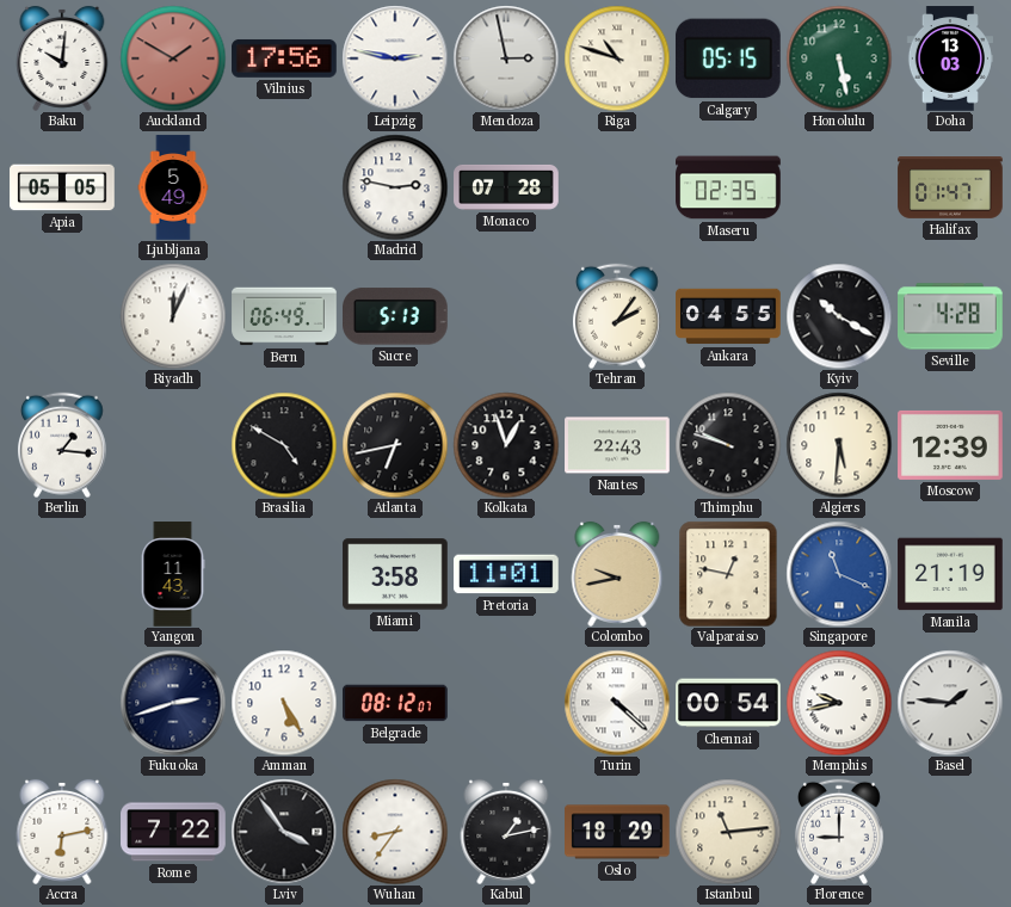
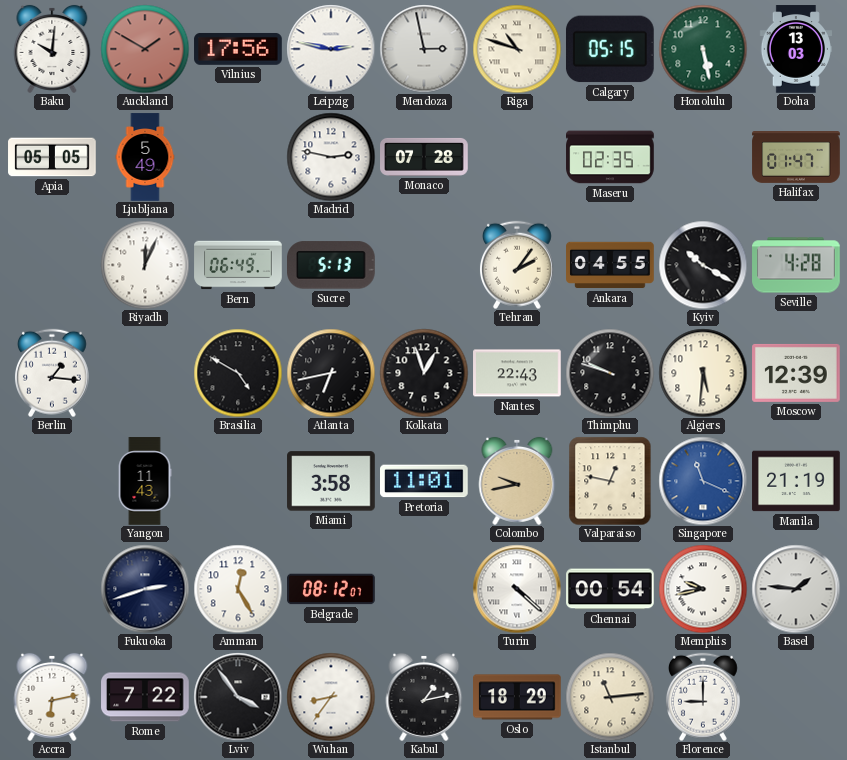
Amman: 5:25 -> 12:25
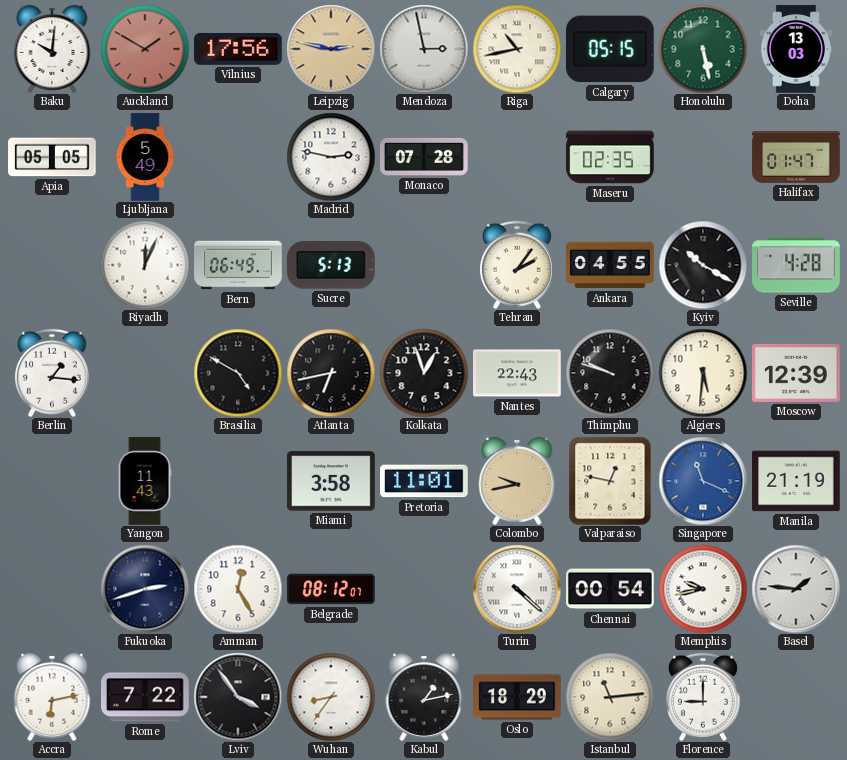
Leipzig dial: white -> champagne
Riga: 10:48 -> 10:43
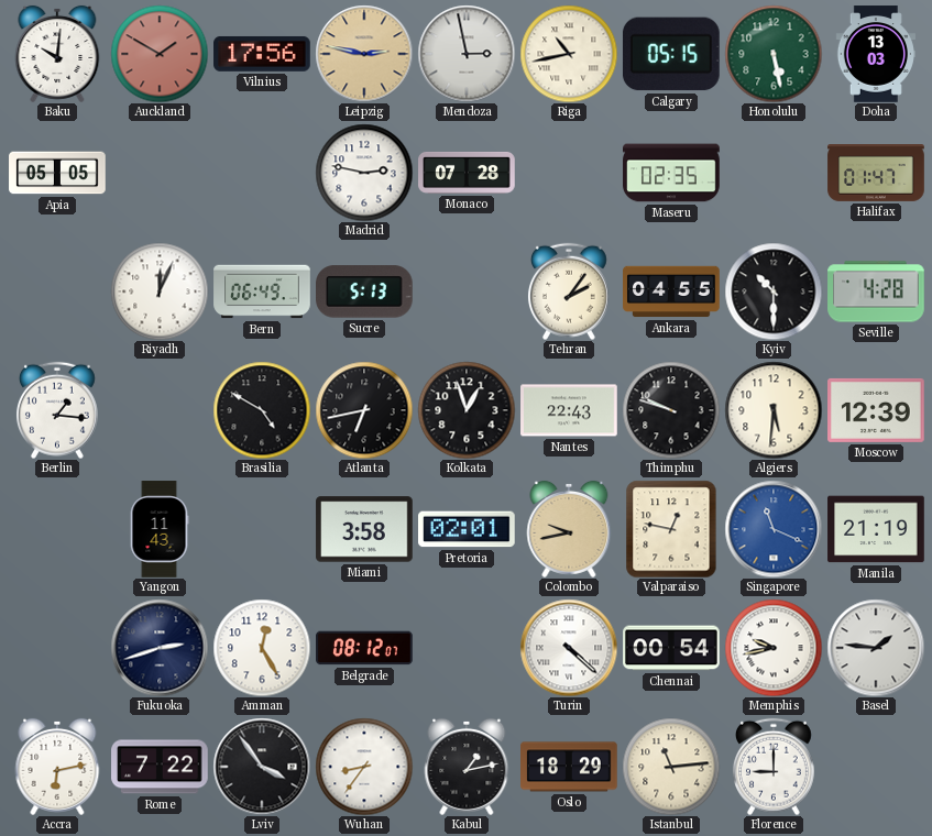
Ljubljana: 5:49 -> none
Kyiv: 10:20 -> 10:30
Pretoria: 11:01 -> 02:01
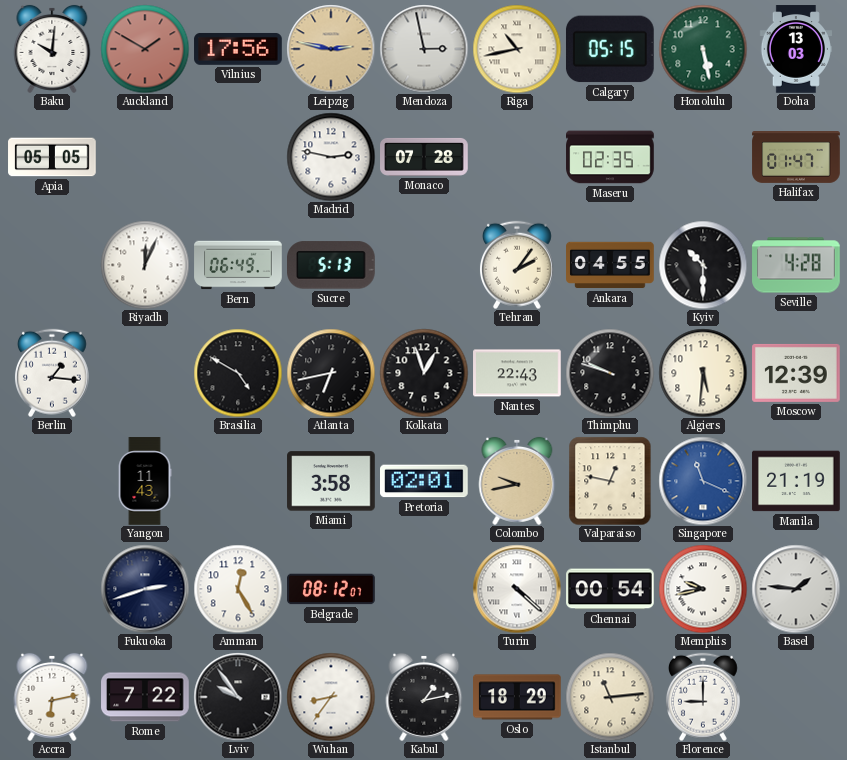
Lviv: 3:54 -> 9:54
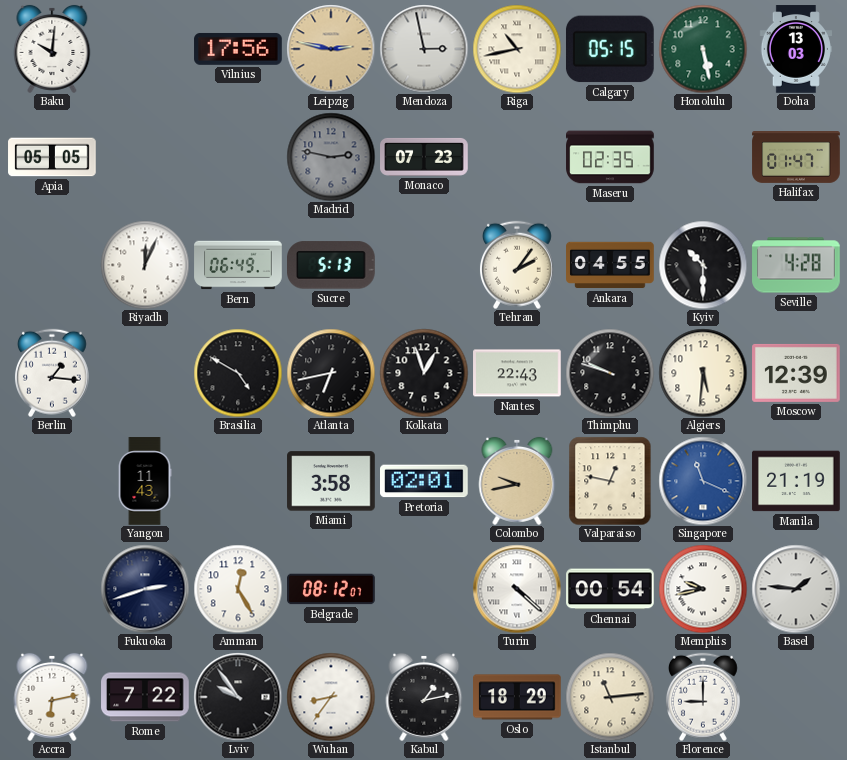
Auckland: 1:50 -> none
Madrid dial: white -> grey
Monaco: 07:28 -> 07:23
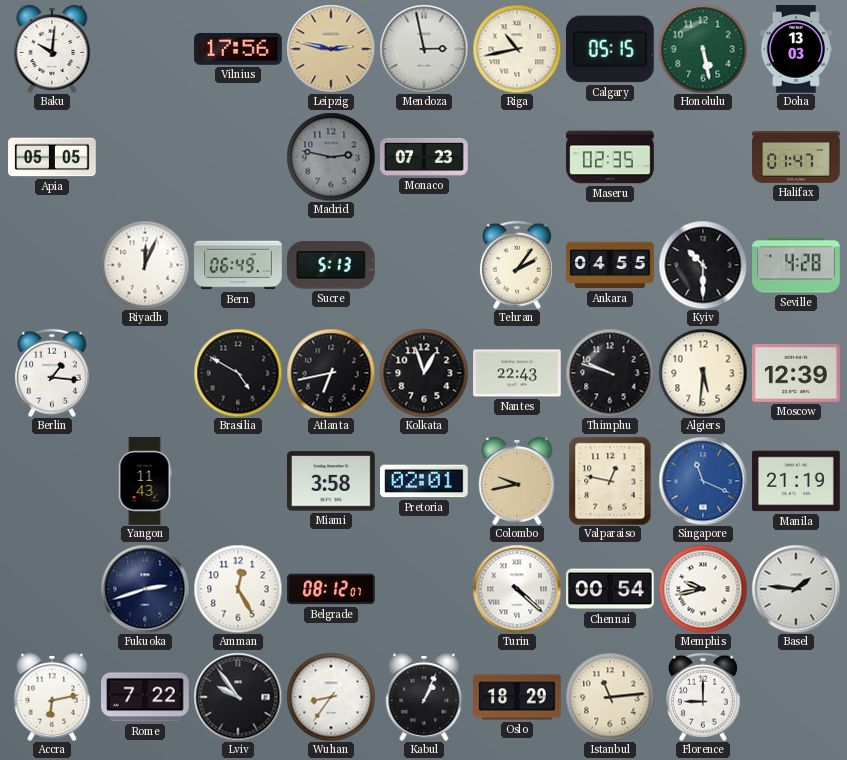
Kabul: 1:13 -> 1:04
